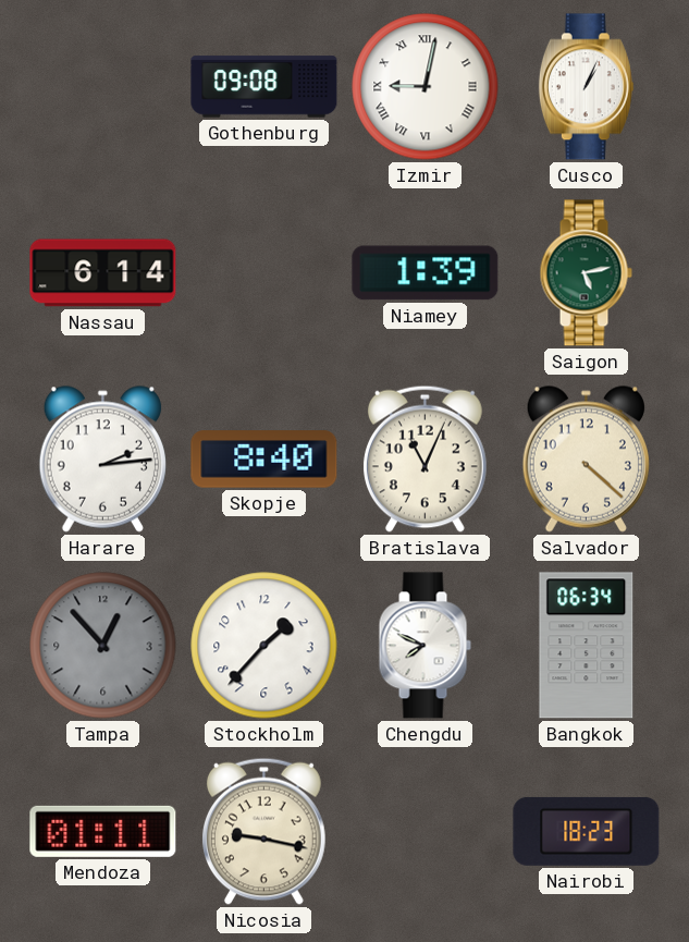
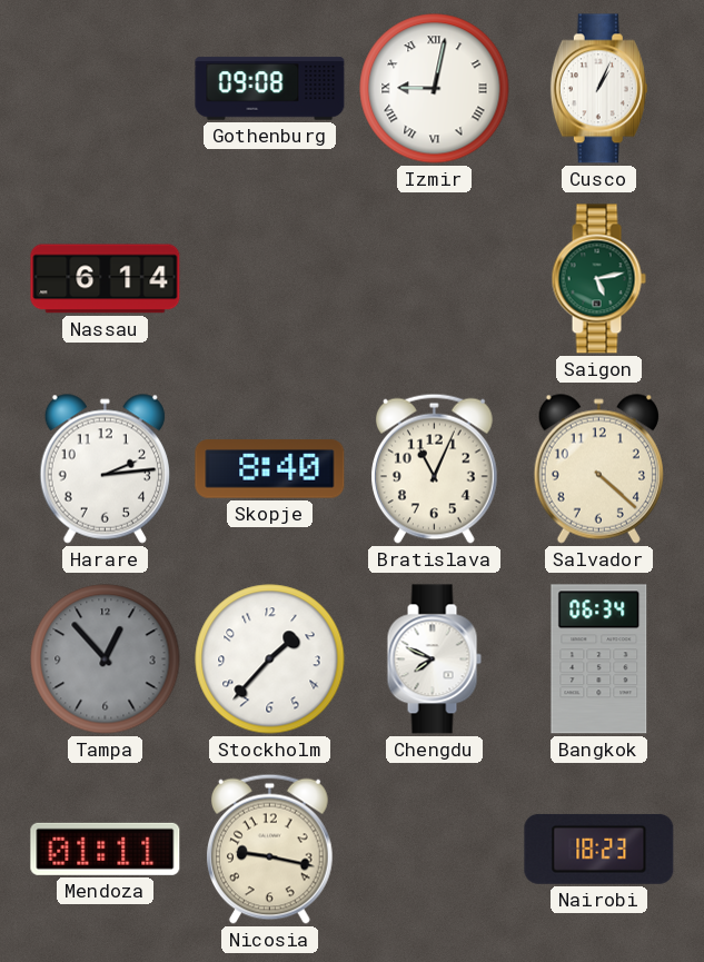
Niamey: 1:39 -> none
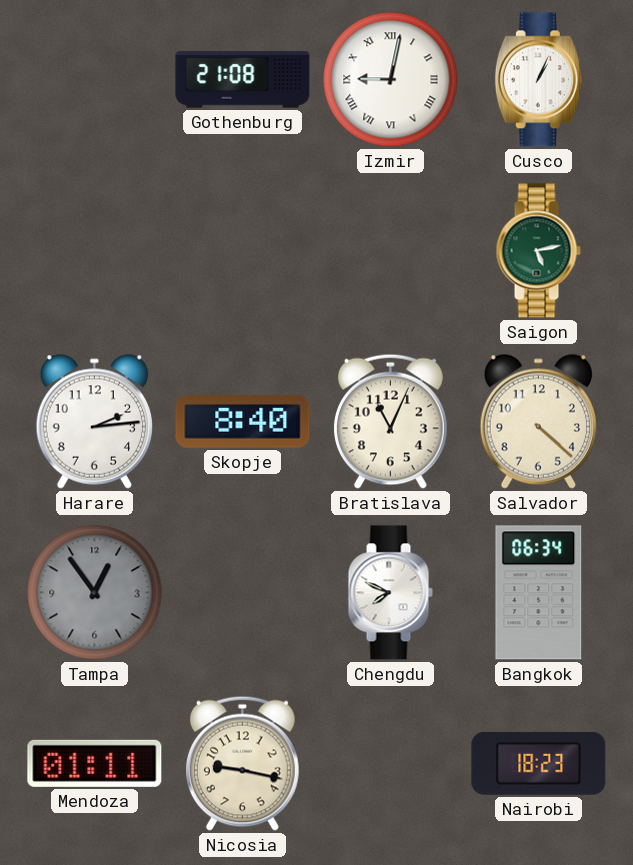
Gothenburg: 09:08 -> 21:08
Nassau: 6:14 -> none
Tampa: 12:53 -> 12:54
Stockholm: 1:37 -> none
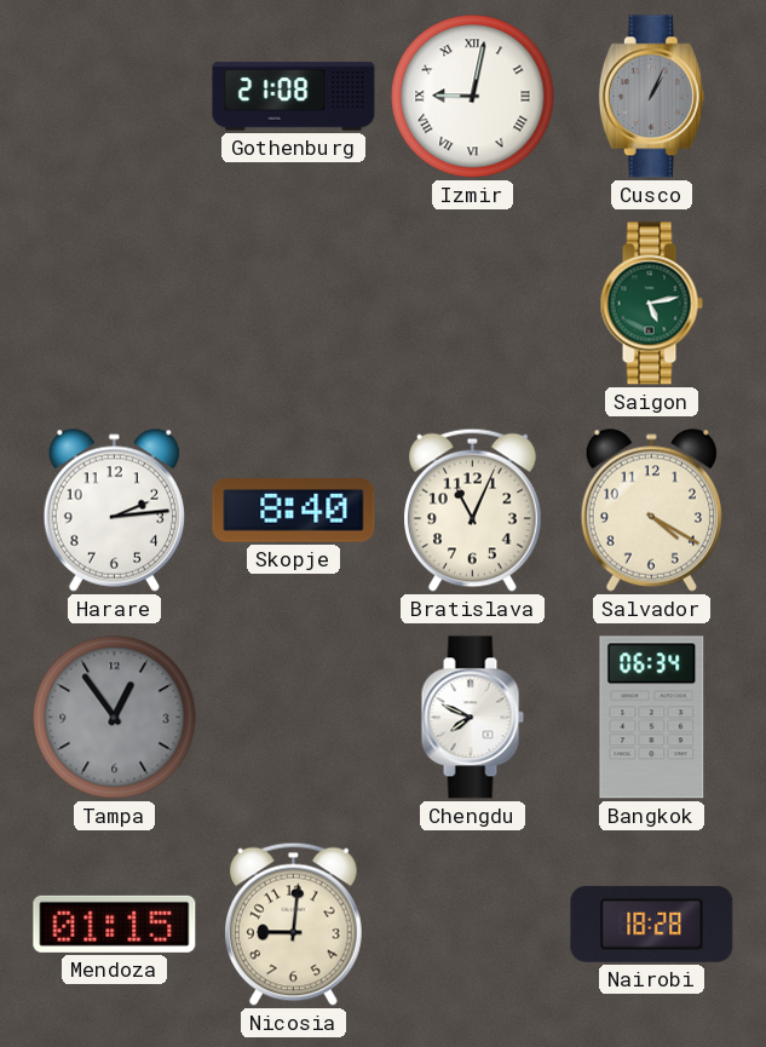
Cusco dial: white -> grey
Salvador: 4:22 -> 4:20
Mendoza: 01:11 -> 01:15
Nicosia: 9:17 -> 9:01
Nairobi: 18:23 -> 18:28
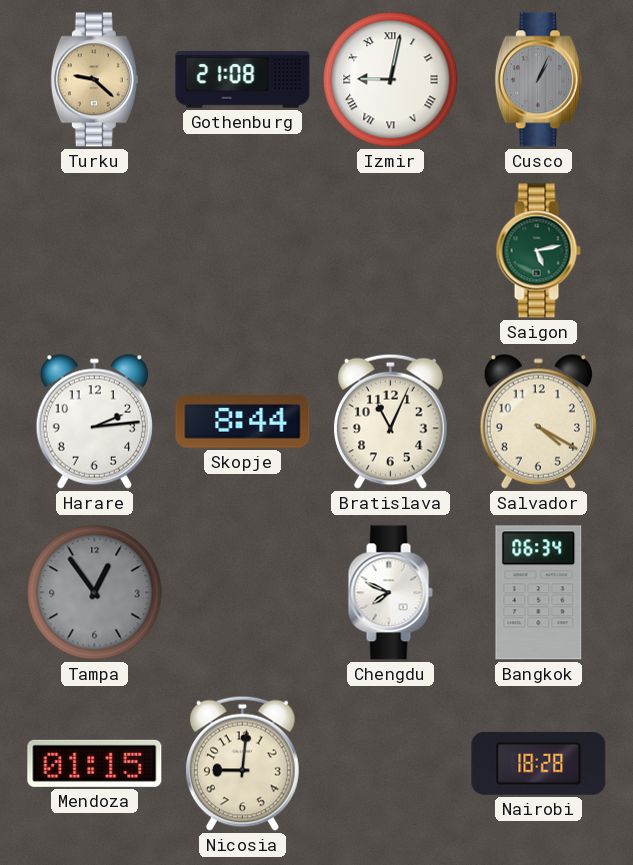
Turku: none -> 9:22
Skopje: 8:40 -> 8:44
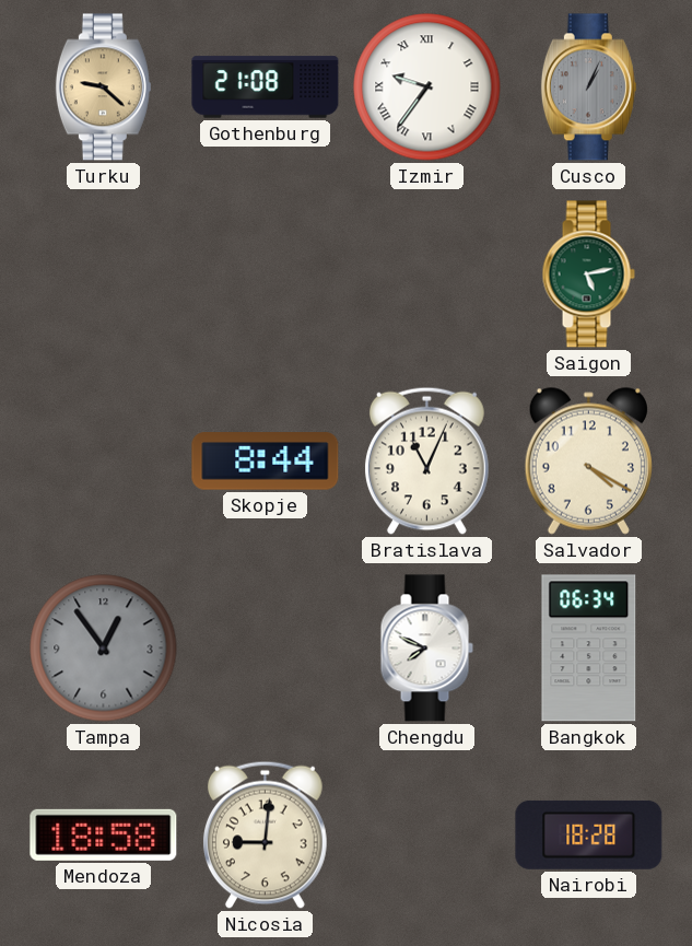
Izmir: 9:02 -> 9:36
Harare: 2:14 -> none
Mendoza: 01:15 -> 18:58
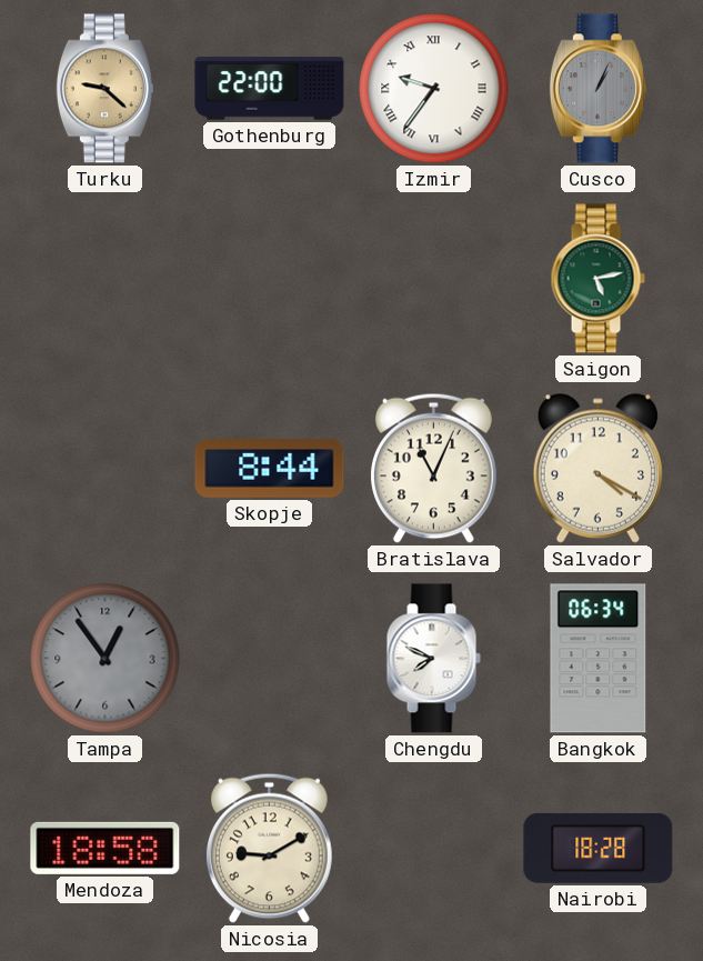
Gothenburg: 21:08 -> 22:00
Nicosia: 9:01 -> 9:10
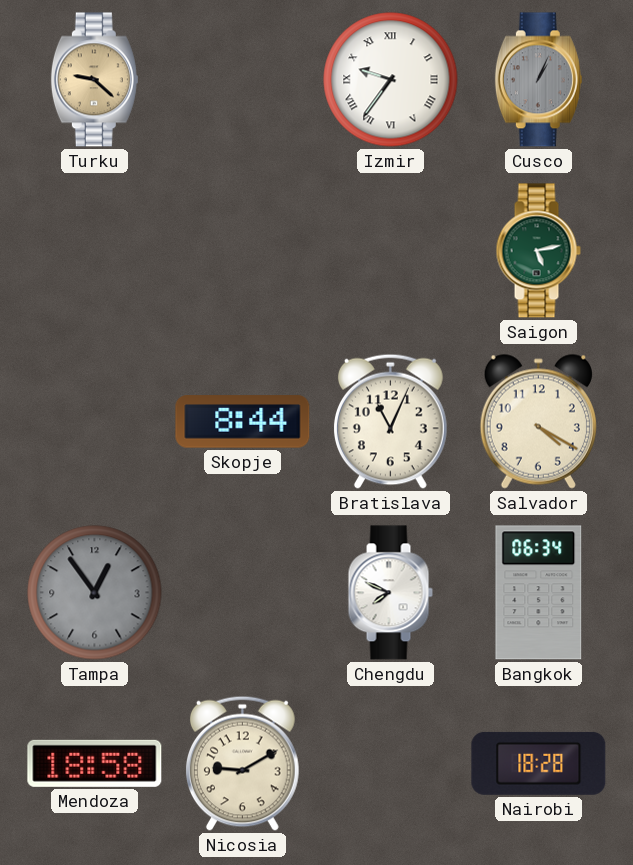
Gothenburg: 22:00 -> none
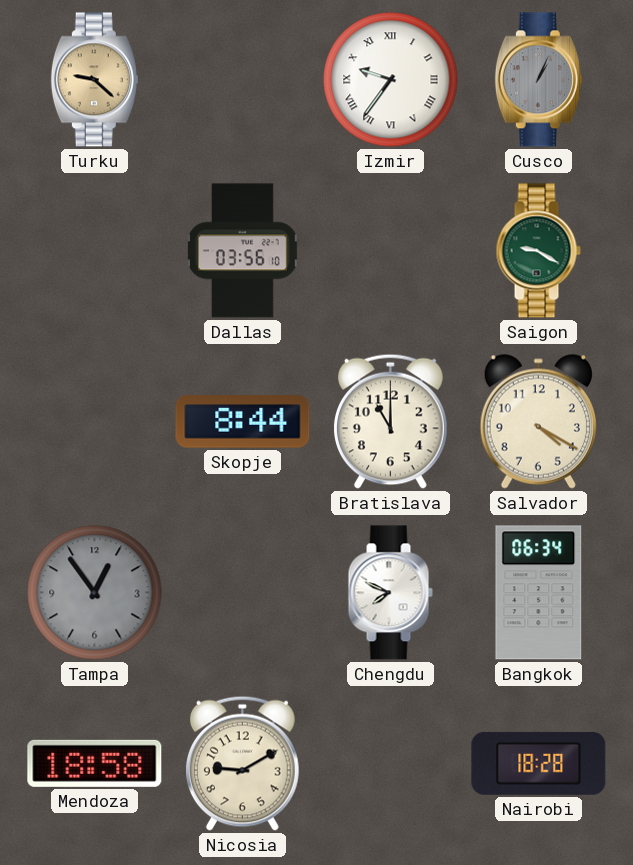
Dallas: none -> 03:56
Saigon: 5:13 -> 9:20
Bratislava: 11:04 -> 11:00
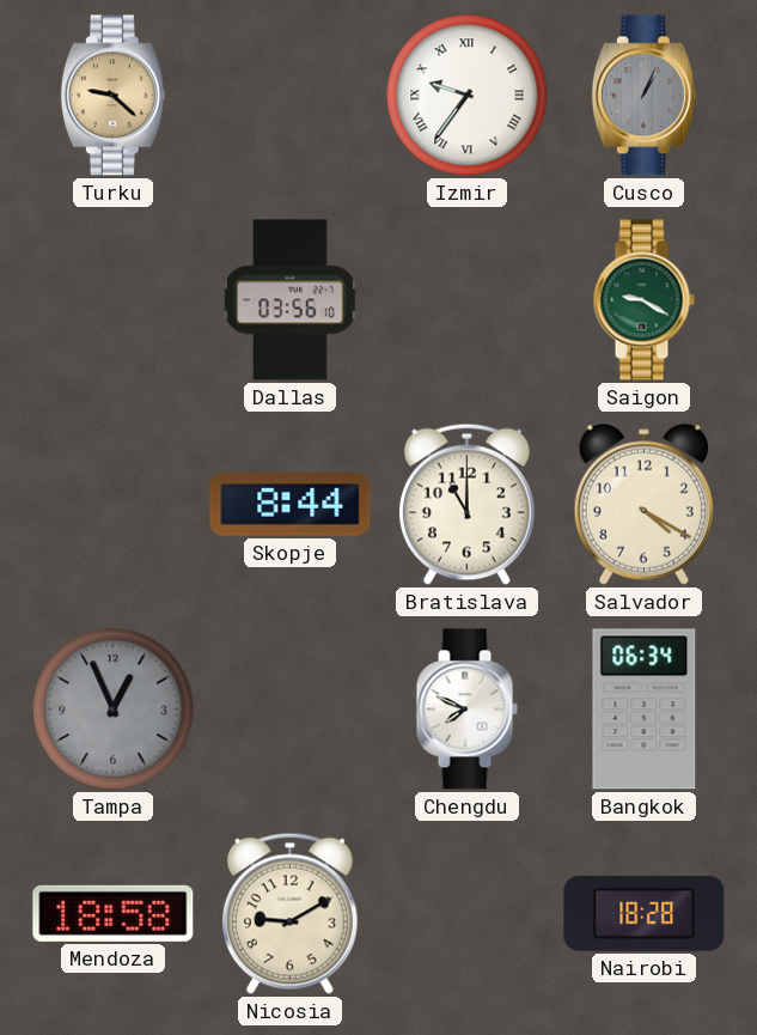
Tampa: 12:54 -> 12:56
